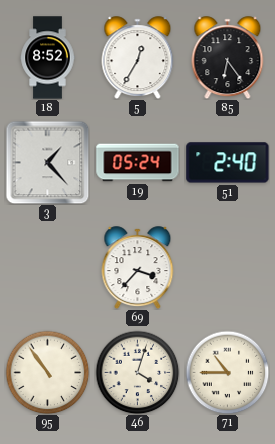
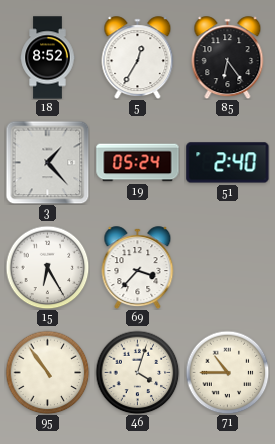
15: none -> 6:25
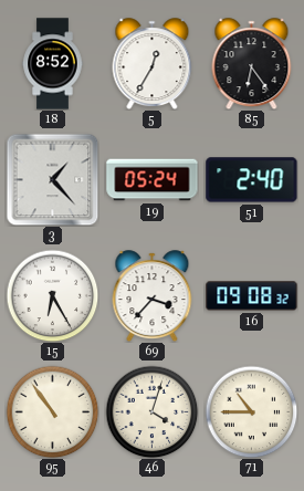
16: none -> 09:08
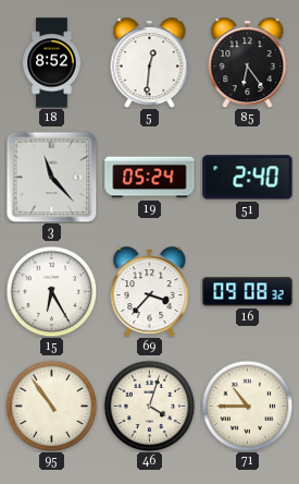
5: 12:35 -> 12:31
3: 1:23 -> 11:23
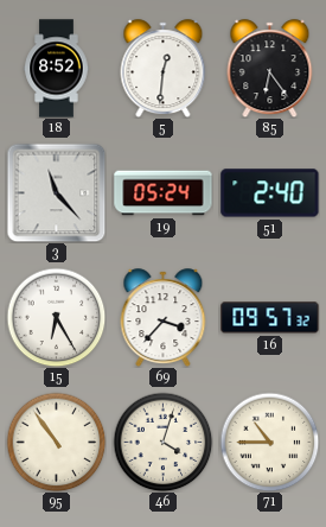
16: 09:08 -> 09:57
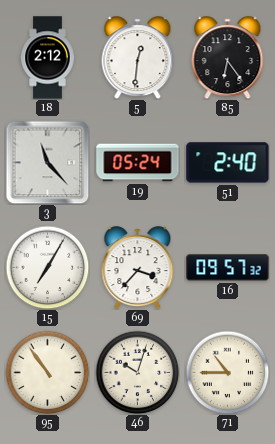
18: 8:52 -> 2:12
15: 6:25 -> 7:05
46: 4:03 -> 10:03
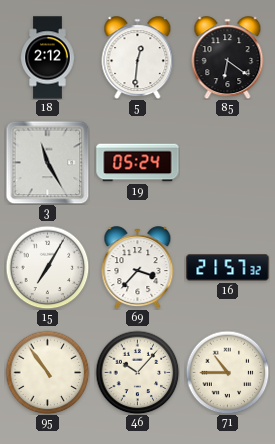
85: 6:24 -> 6:21
3: 11:23 -> 11:25
51: 2:40 -> none
16: 09:57 -> 21:57
46: 10:03 -> 10:07
